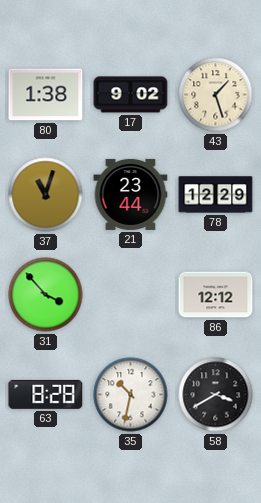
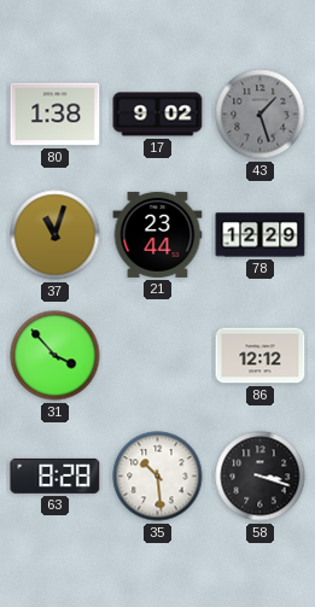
43 dial: cream -> grey
35: 10:32 -> 10:29
58: 3:40 -> 3:18
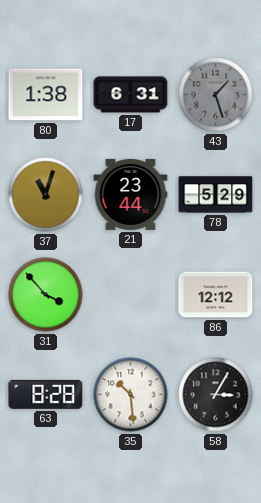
17: 9:02 -> 6:31
78: 12:29 -> 5:29
58: 3:18 -> 3:05
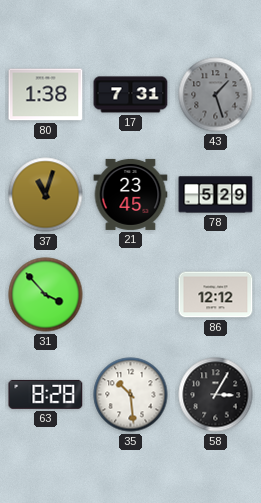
17: 6:31 -> 7:31
21: 23:44 -> 23:45
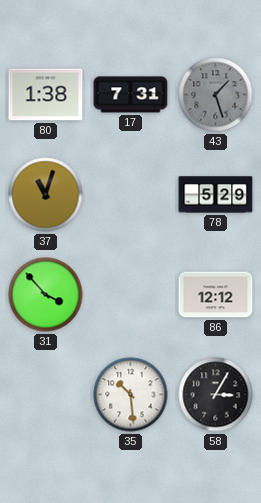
21: 23:45 -> none
63: 8:28 -> none
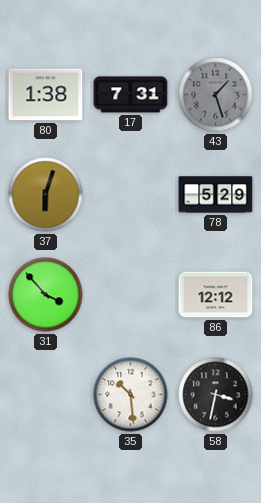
37: 11:03 -> 6:03
58: 3:05 -> 3:32
